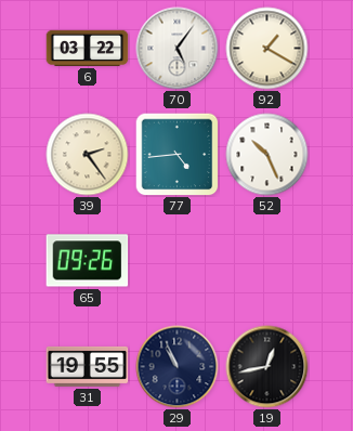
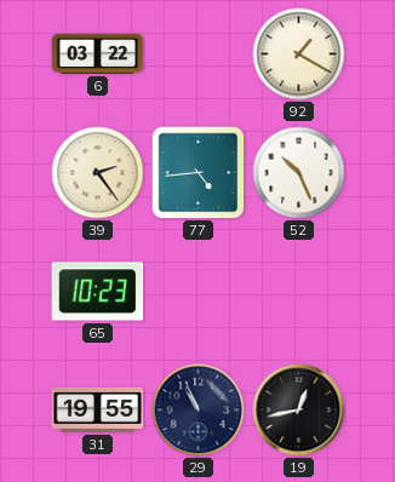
70: 5:06 -> none
65: 09:26 -> 10:23
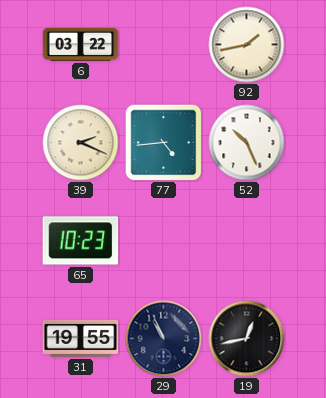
92: 1:20 -> 1:43
39: 2:24 -> 2:19
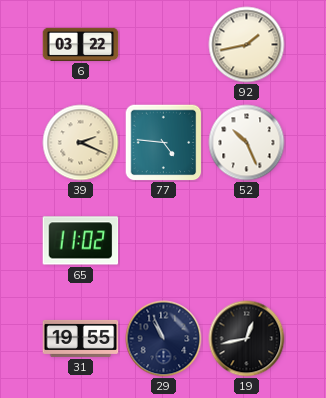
77: 4:44 -> 4:46
65: 10:23 -> 11:02
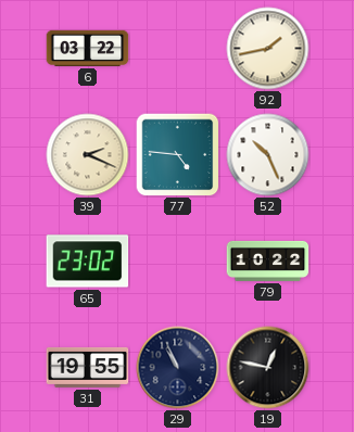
65: 11:02 -> 23:02
79: none -> 10:22
19: 12:43 -> 12:47
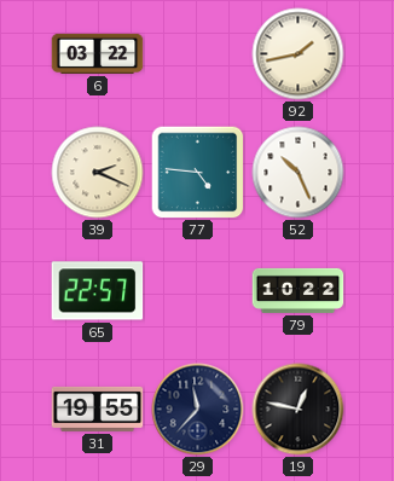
65: 23:02 -> 22:57
29: 10:56 -> 11:37
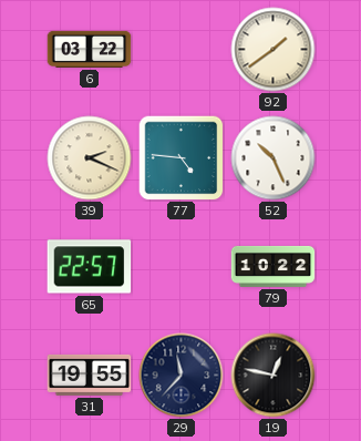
92: 1:43 -> 1:39
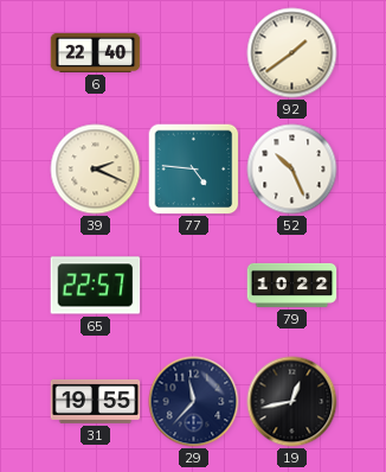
6: 03:22 -> 22:40
19: 12:47 -> 12:43
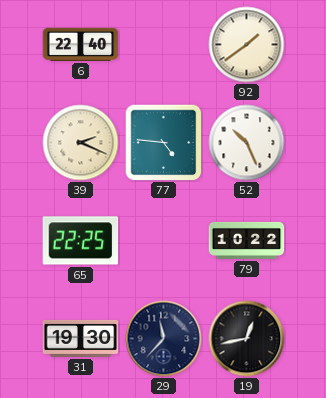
65: 22:57 -> 22:25
31: 19:55 -> 19:30
